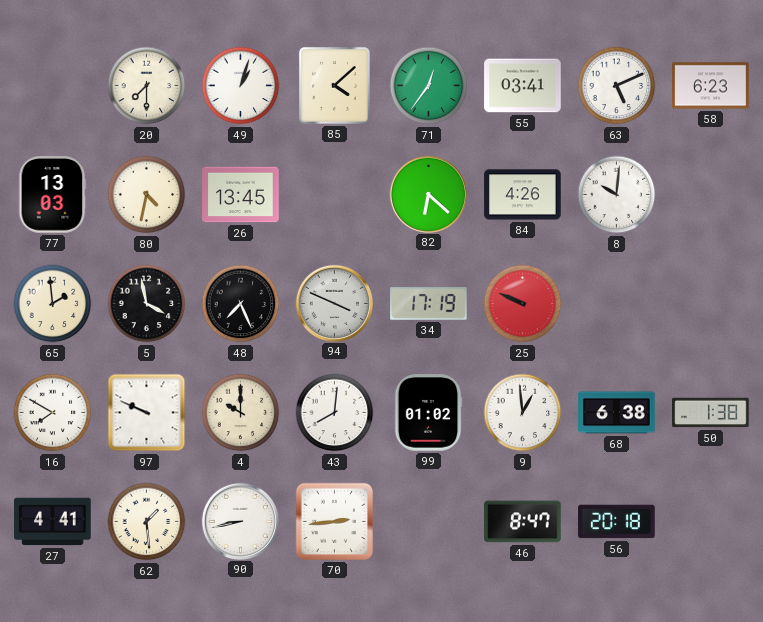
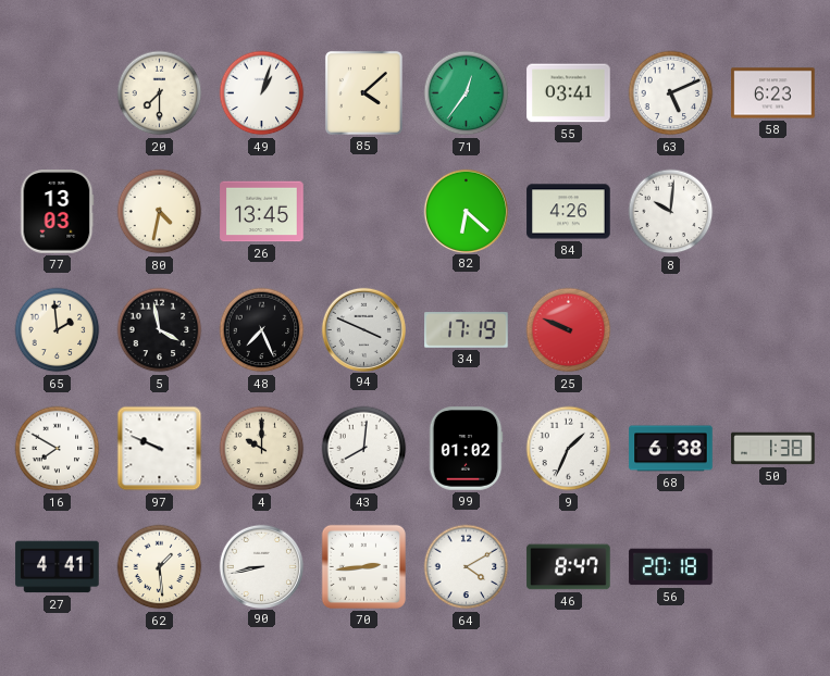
9: 12:59 -> 1:34
64: none -> 4:10
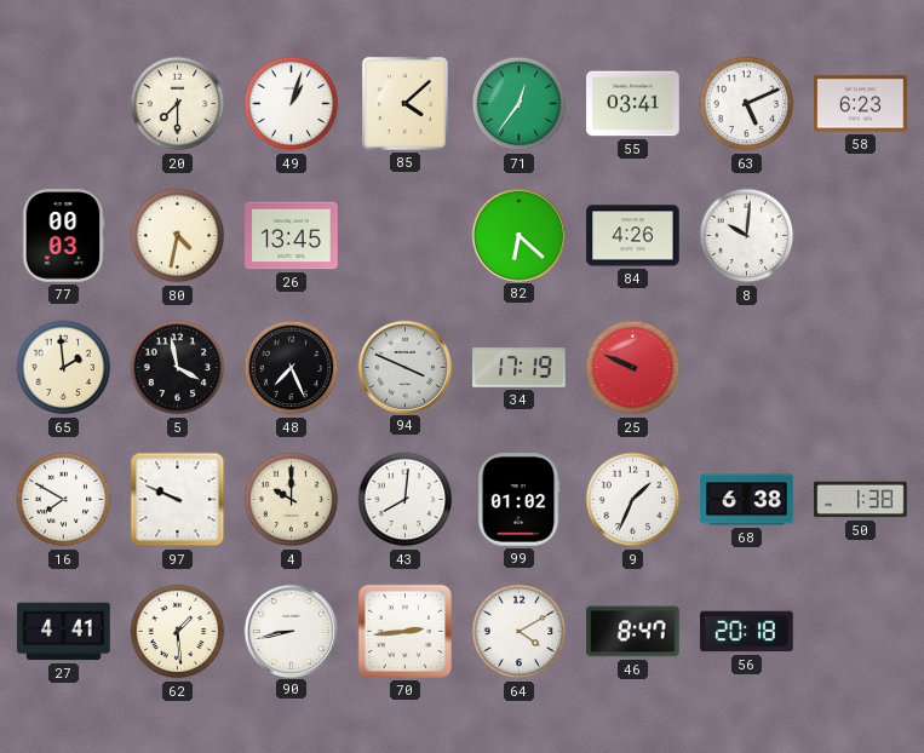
77: 13:03 -> 00:03
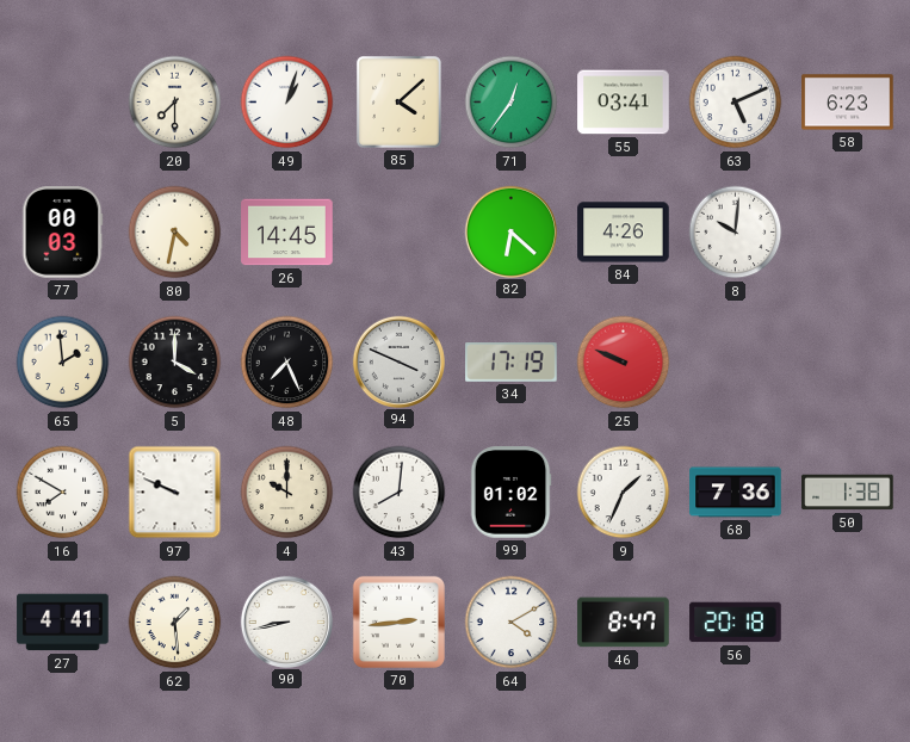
26: 13:45 -> 14:45
5: 3:58 -> 4:00
68: 6:38 -> 7:36
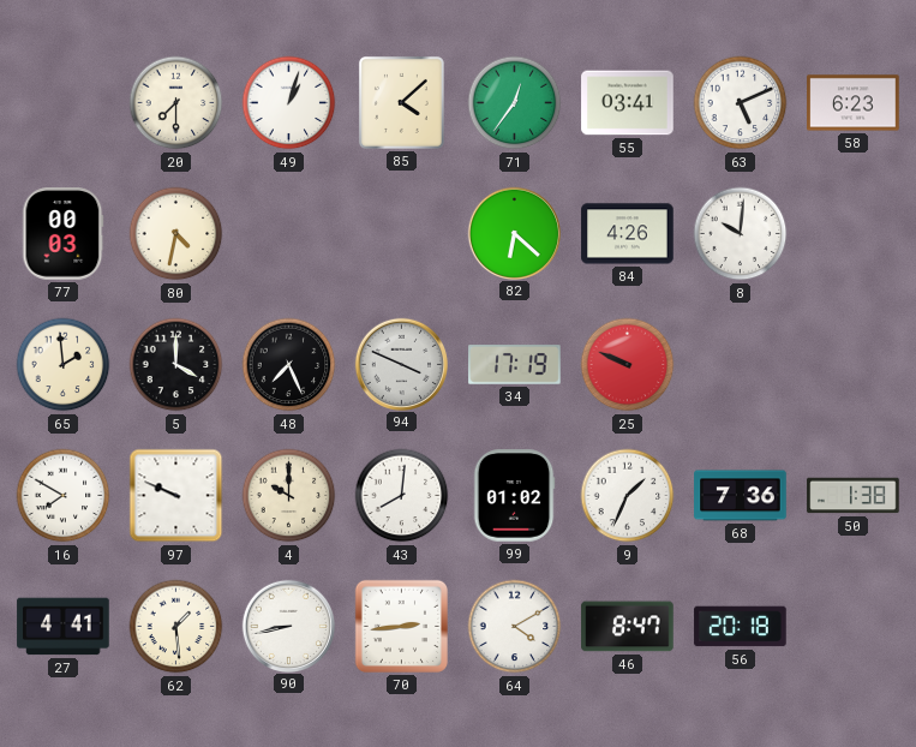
26: 14:45 -> none
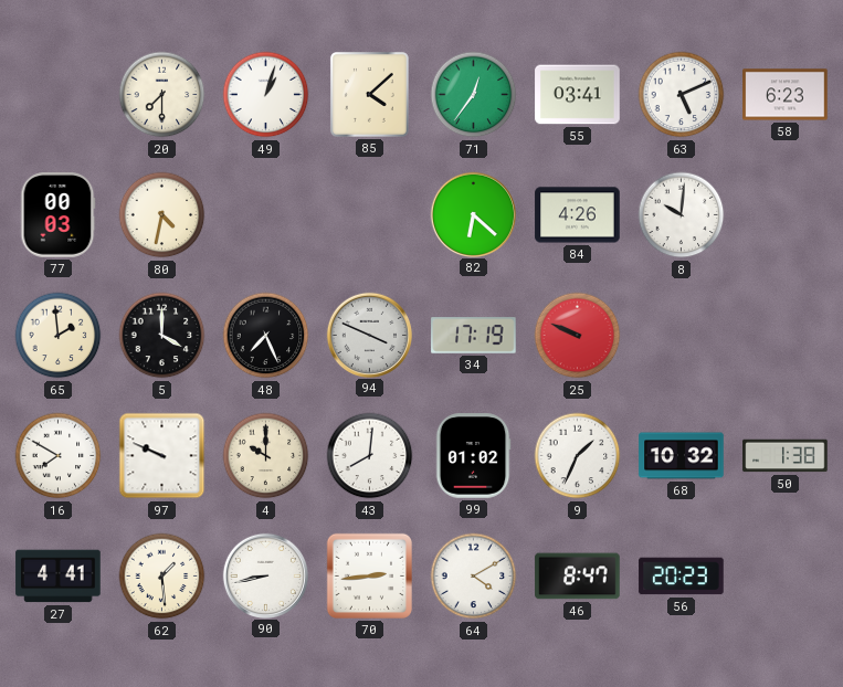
68: 7:36 -> 10:32
56: 20:18 -> 20:23
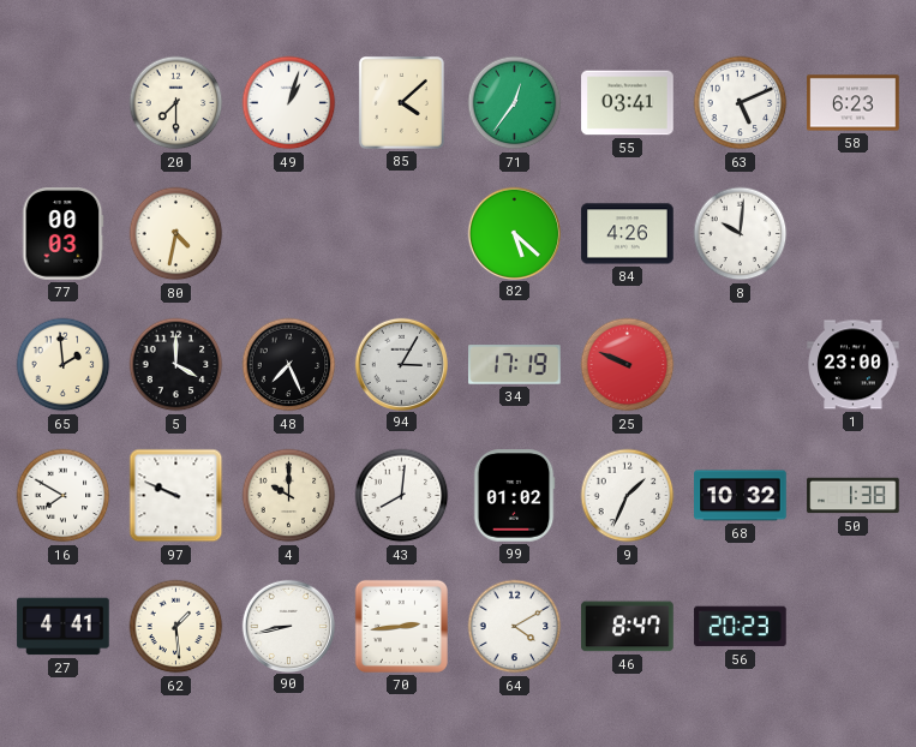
82: 6:22 -> 5:22
94: 3:49 -> 3:05
1: none -> 23:00
